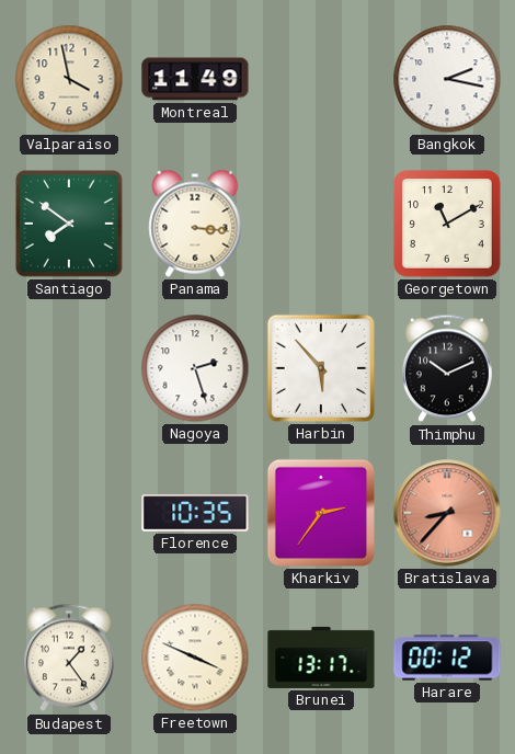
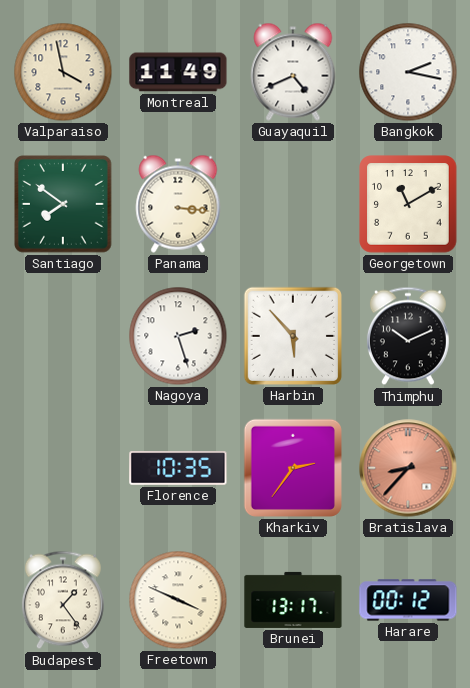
Guayaquil: none -> 4:41
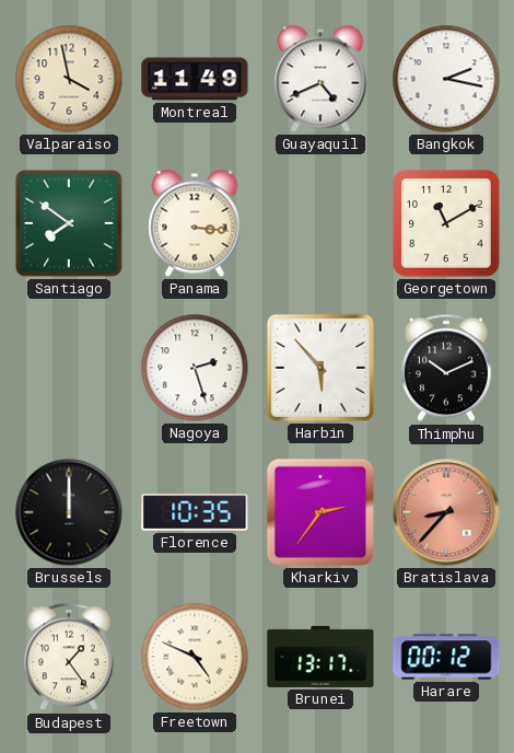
Brussels: none -> 12:00
Freetown: 3:49 -> 4:49
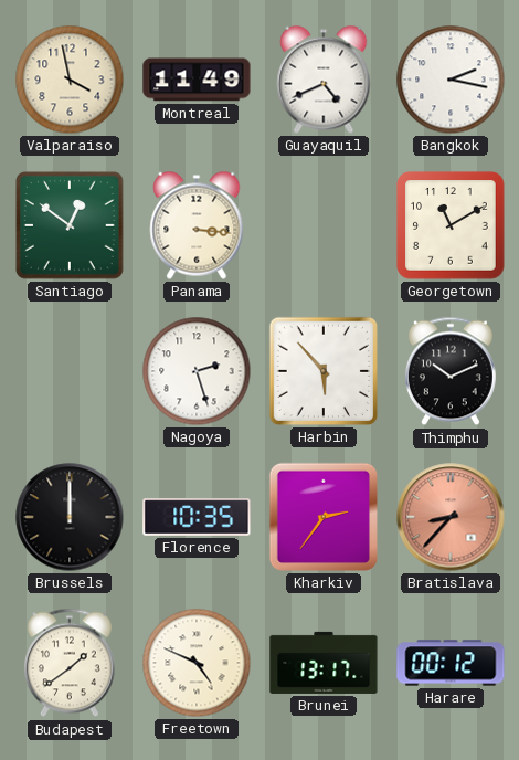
Santiago: 7:51 -> 12:51
Budapest: 1:24 -> 1:39
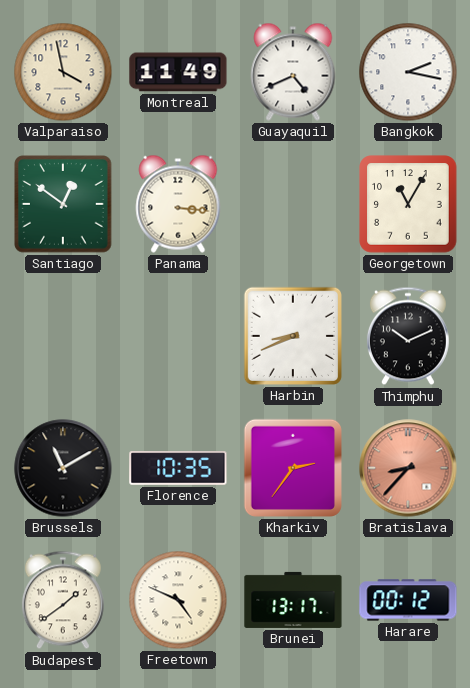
Georgetown: 11:10 -> 11:05
Nagoya: 2:27 -> none
Harbin: 5:53 -> 8:41
Brussels: 12:00 -> 11:10
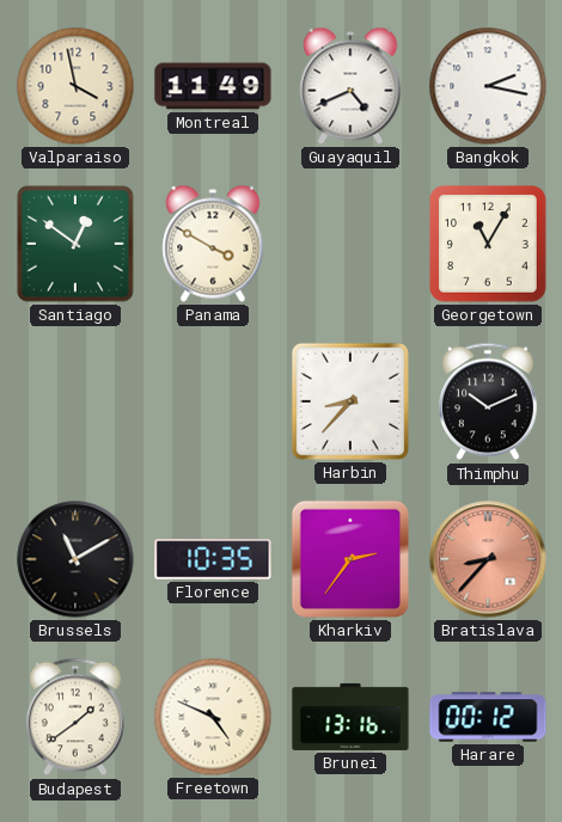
Panama: 3:16 -> 3:50
Harbin: 8:41 -> 8:37
Brunei: 13:17 -> 13:16
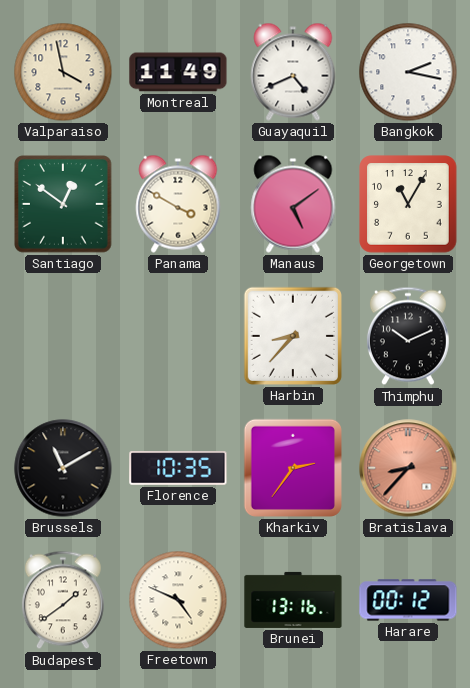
Manaus: none -> 5:09
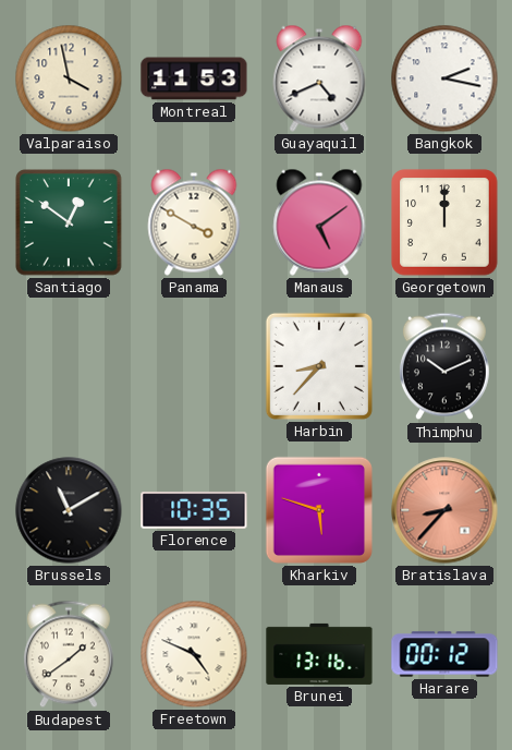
Montreal: 11:49 -> 11:53
Georgetown: 11:05 -> 12:00
Kharkiv: 2:36 -> 5:48
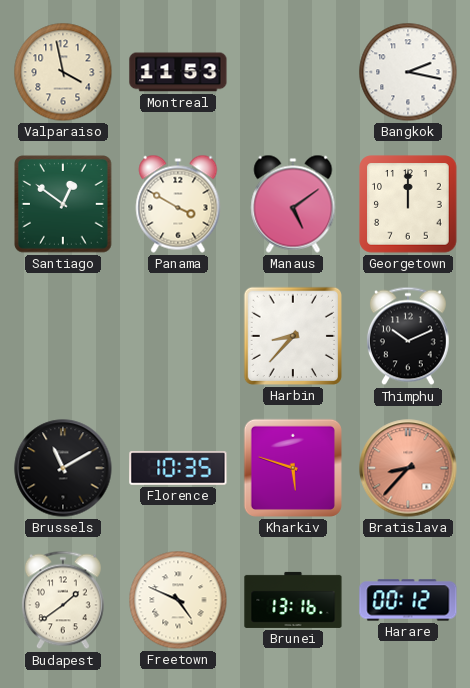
Guayaquil: 4:41 -> none
